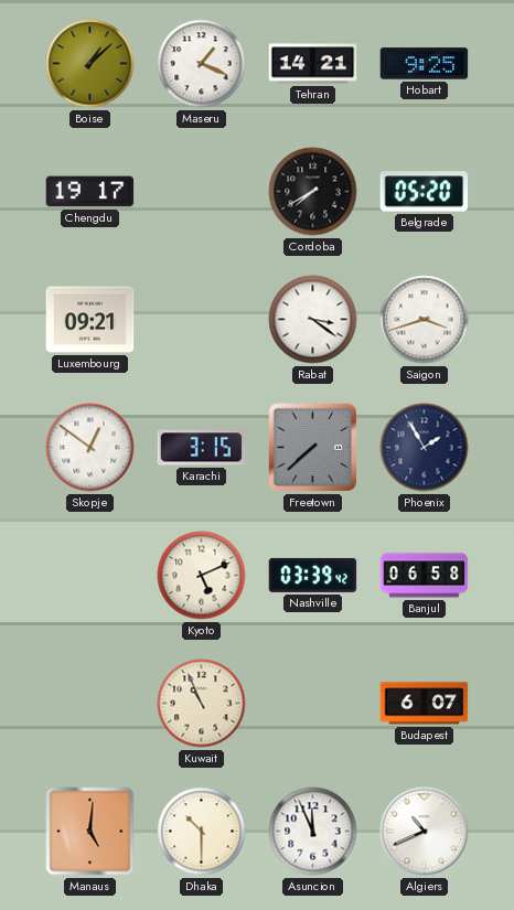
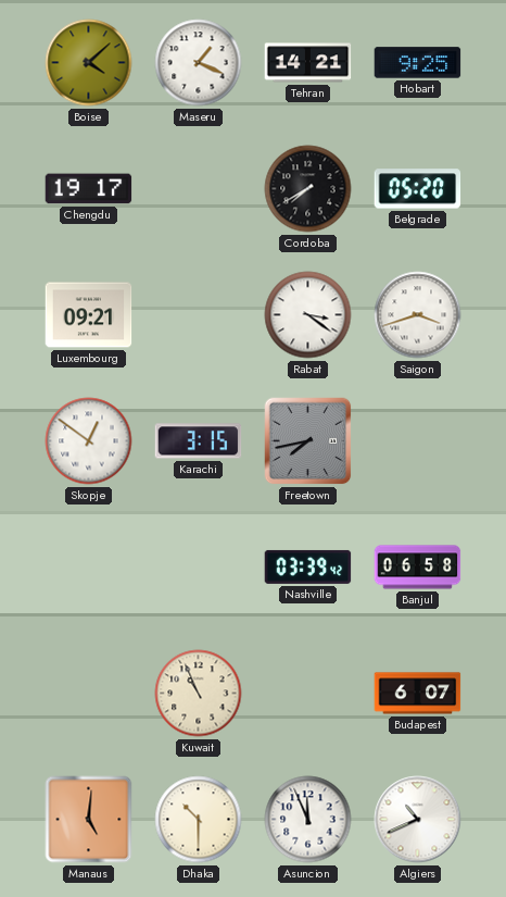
Boise: 1:08 -> 4:08
Freetown: 7:38 -> 7:43
Phoenix: 1:55 -> none
Kyoto: 5:11 -> none
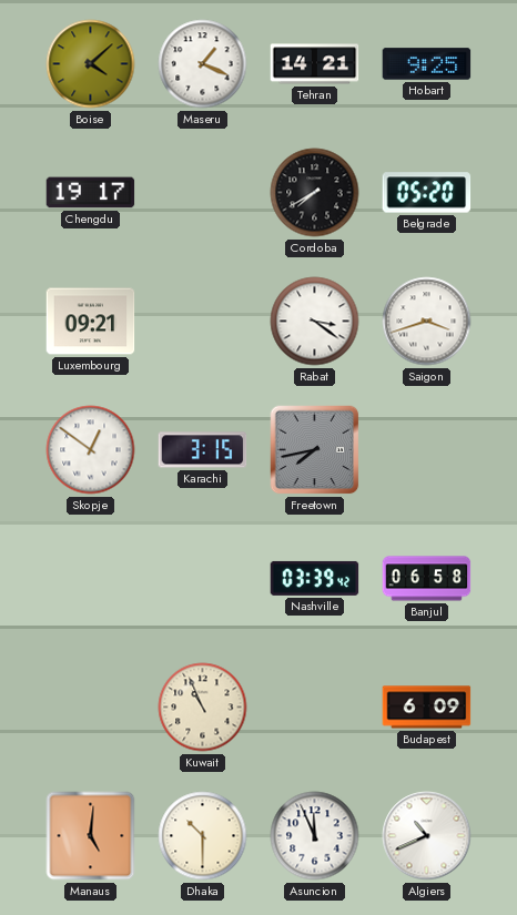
Budapest: 6:07 -> 6:09
